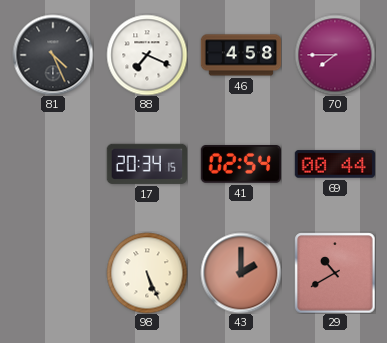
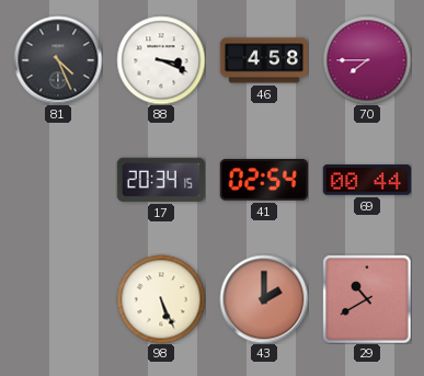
88: 7:19 -> 3:19
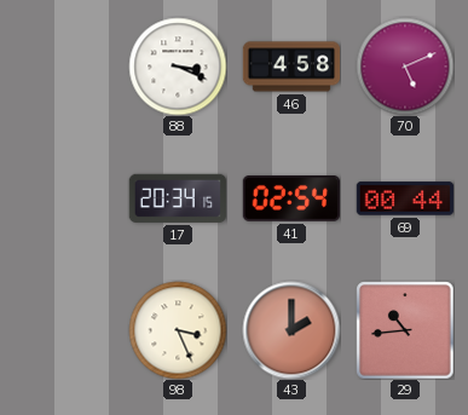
81: 4:26 -> none
70: 7:45 -> 5:11
98: 5:26 -> 3:26
29: 10:40 -> 10:44
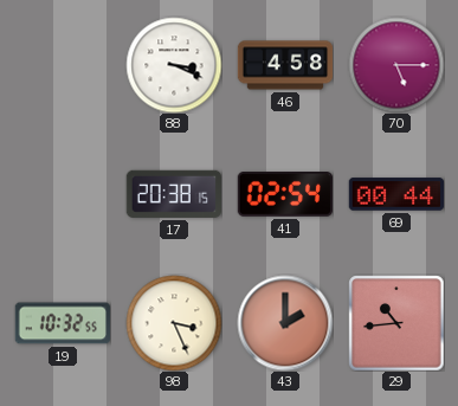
70: 5:11 -> 5:15
17: 20:34 -> 20:38
19: none -> 10:32
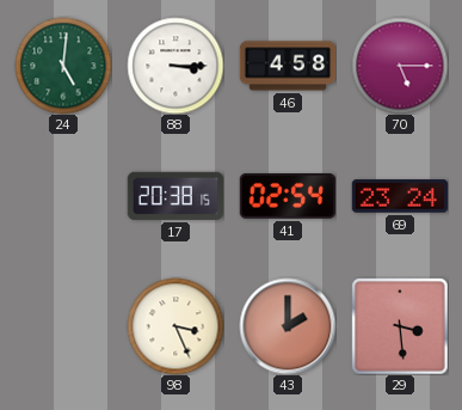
24: none -> 5:01
88: 3:19 -> 3:15
69: 00:44 -> 23:24
19: 10:32 -> none
29: 10:44 -> 3:29
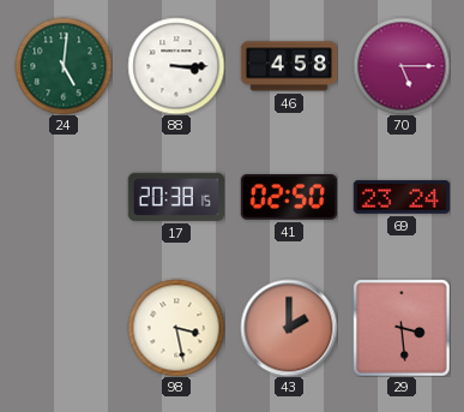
41: 02:54 -> 02:50
98: 3:26 -> 3:28
